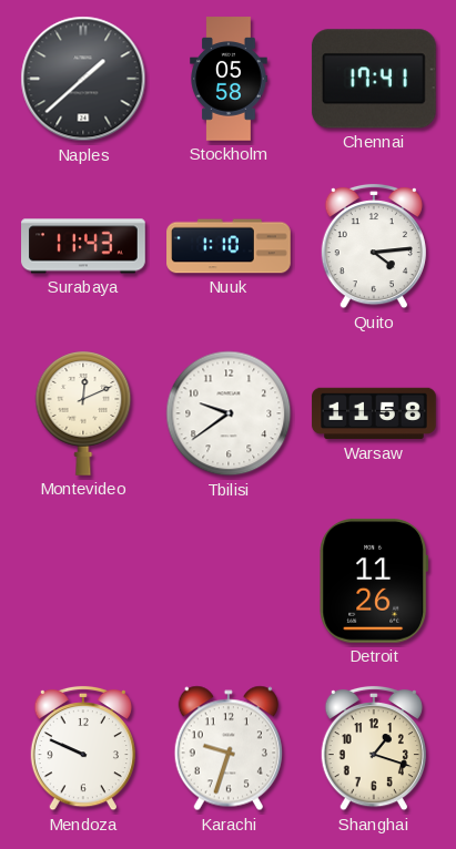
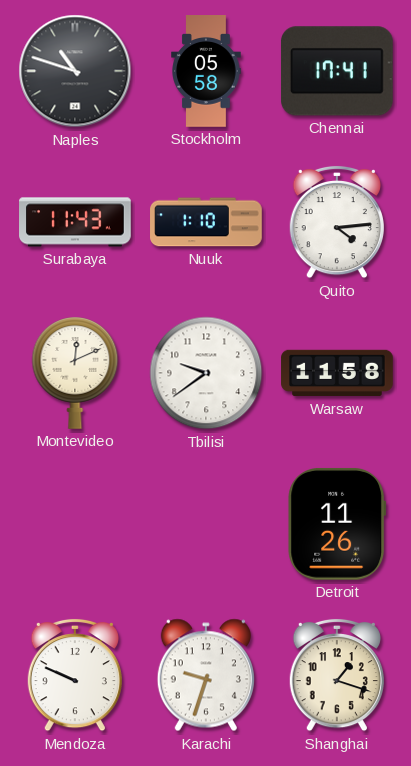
Naples: 1:38 -> 10:48
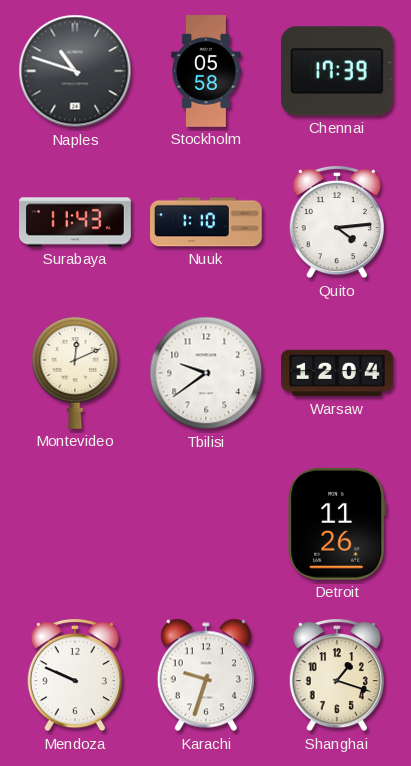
Chennai: 17:41 -> 17:39
Warsaw: 11:58 -> 12:04
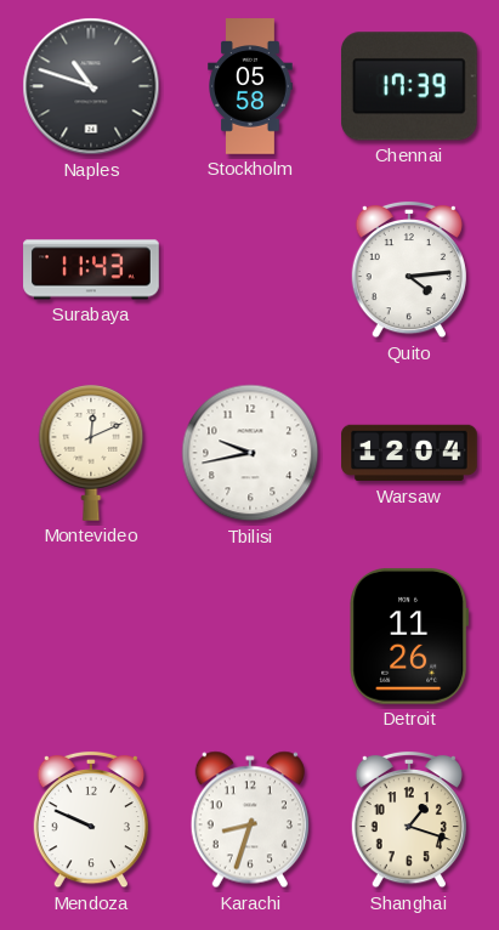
Nuuk: 1:10 -> none
Tbilisi: 9:39 -> 9:43
Karachi: 9:33 -> 8:33
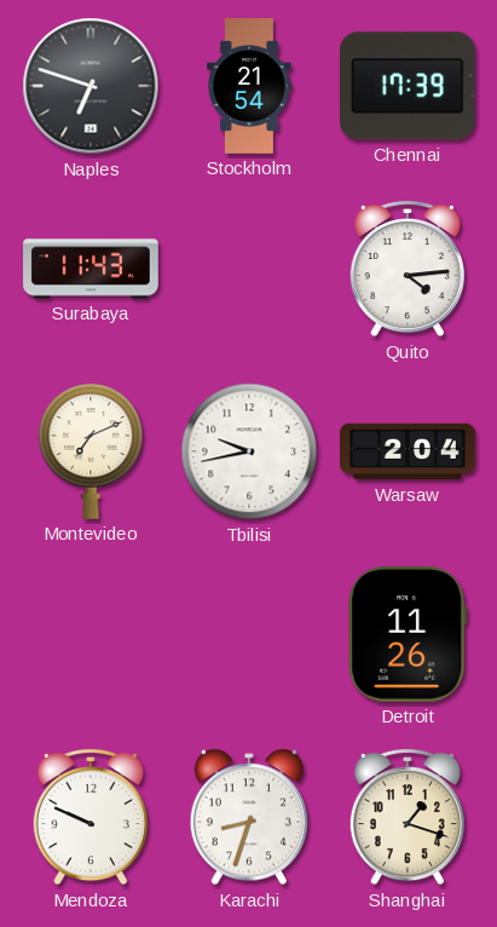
Naples: 10:48 -> 6:48
Stockholm: 05:58 -> 21:54
Montevideo: 12:11 -> 7:11
Warsaw: 12:04 -> 2:04
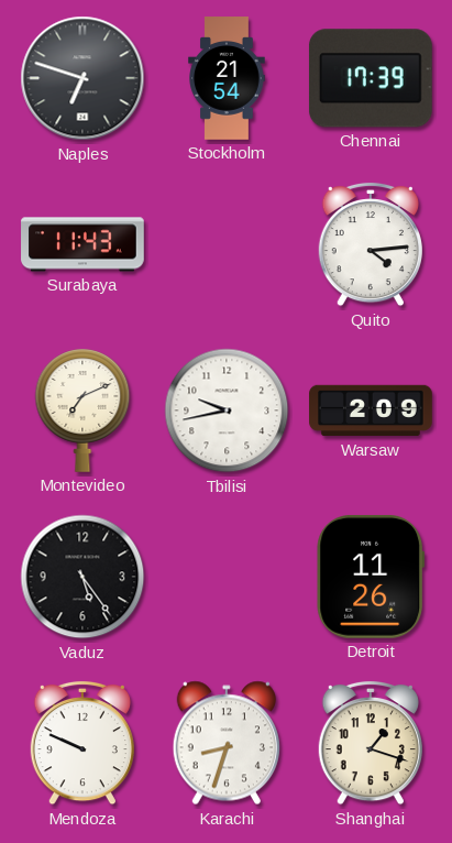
Warsaw: 2:04 -> 2:09
Vaduz: none -> 5:24
